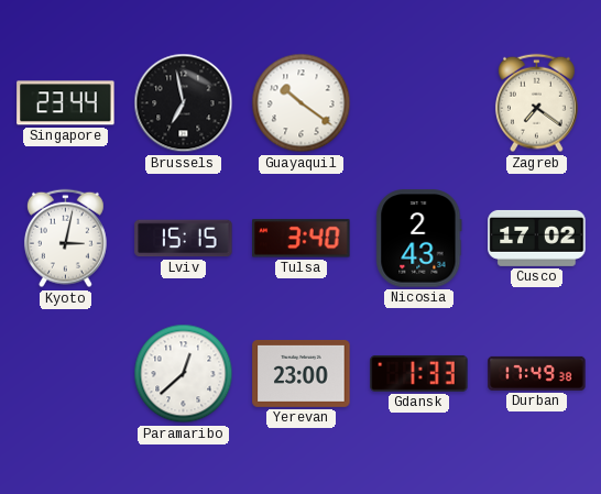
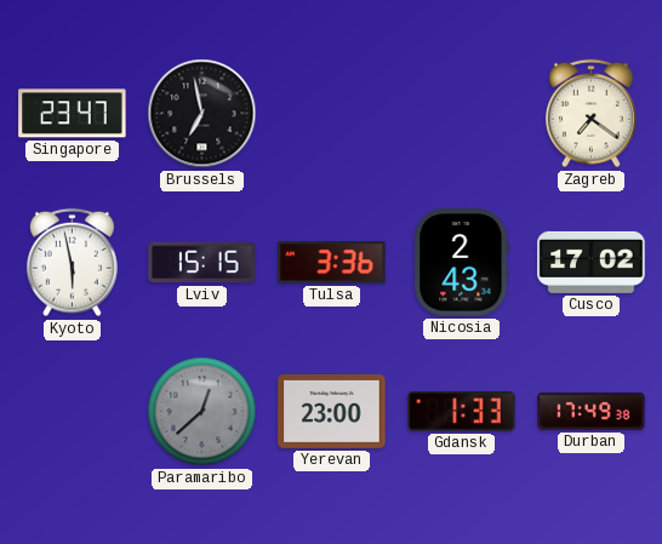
Singapore: 23:44 -> 23:47
Guayaquil: 10:21 -> none
Kyoto: 3:02 -> 5:58
Tulsa: 3:40 -> 3:36
Paramaribo dial: white -> grey
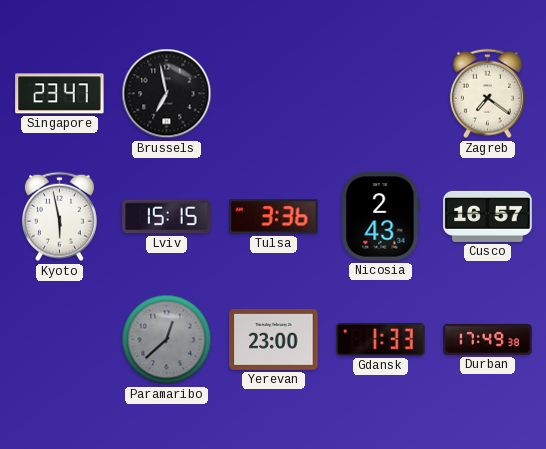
Cusco: 17:02 -> 16:57
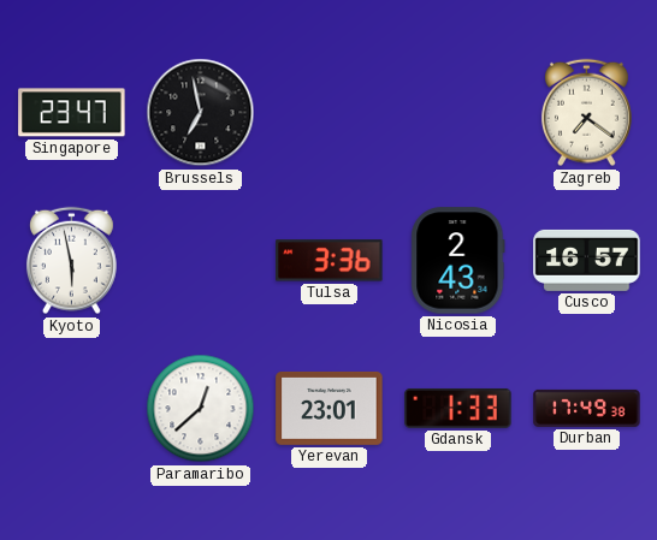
Lviv: 15:15 -> none
Paramaribo dial: grey -> white
Yerevan: 23:00 -> 23:01
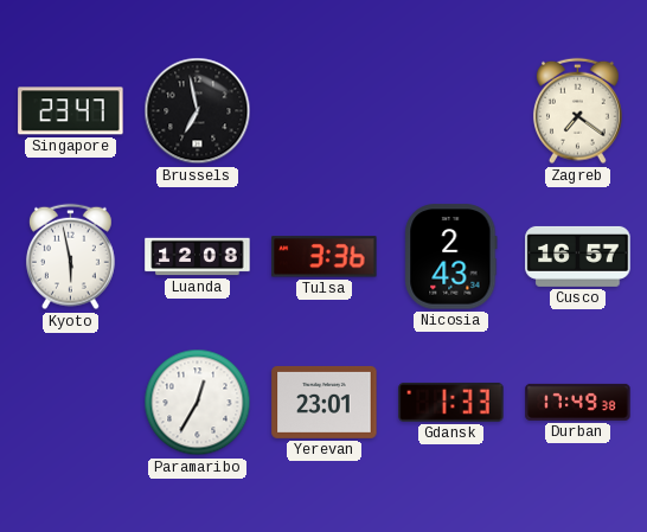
Luanda: none -> 12:08
Paramaribo: 12:38 -> 12:35
